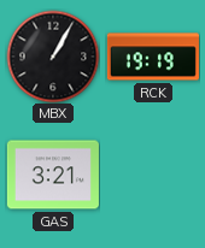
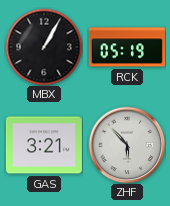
RCK: 19:19 -> 05:19
ZHF: none -> 5:53
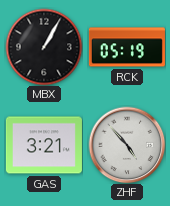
ZHF: 5:53 -> 4:53
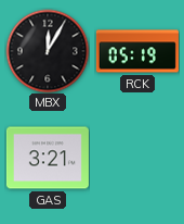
MBX: 1:05 -> 12:05
ZHF: 4:53 -> none
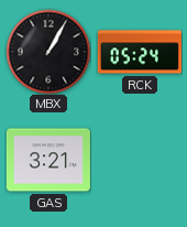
MBX: 12:05 -> 1:05
RCK: 05:19 -> 05:24
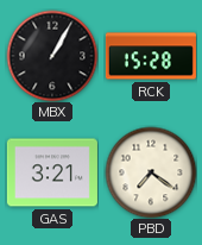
RCK: 05:24 -> 15:28
PBD: none -> 7:21
